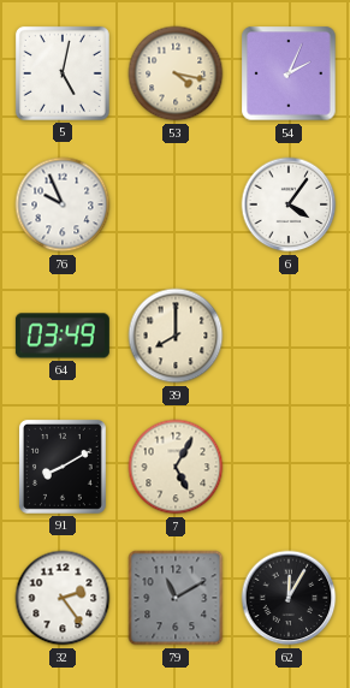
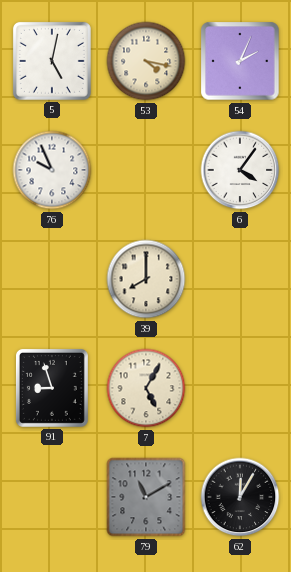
64: 03:49 -> none
91: 8:10 -> 8:57
32: 2:24 -> none
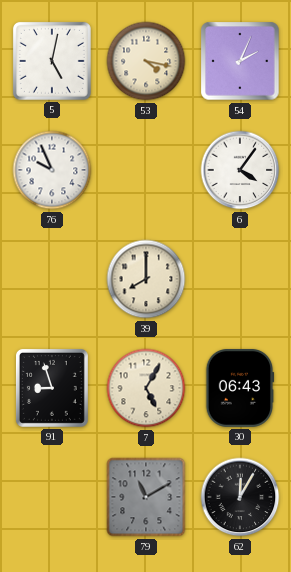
30: none -> 06:43
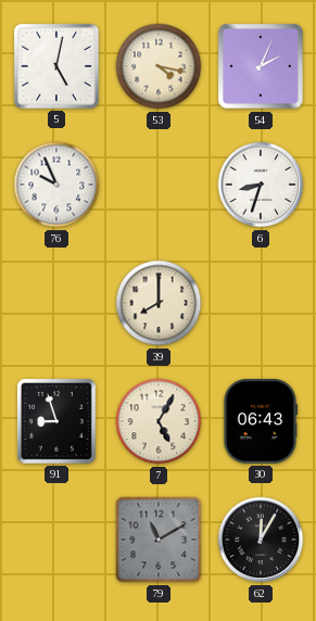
6: 4:06 -> 8:33
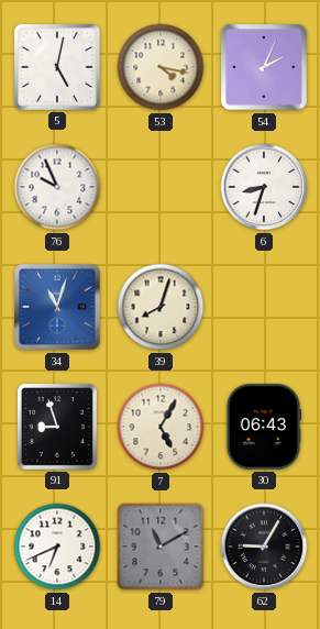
34: none -> 11:03
39: 8:00 -> 8:03
14: none -> 6:41
62: 12:05 -> 9:05
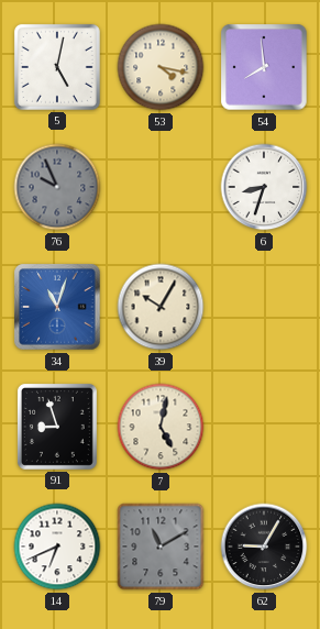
54: 2:04 -> 7:59
76 dial: white -> grey
39: 8:03 -> 10:05
7: 5:05 -> 5:02
30: 06:43 -> none
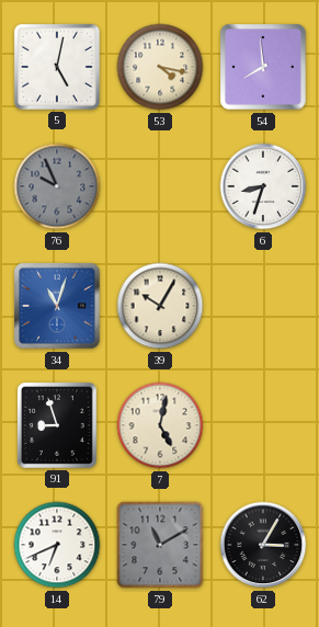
62: 9:05 -> 3:05
